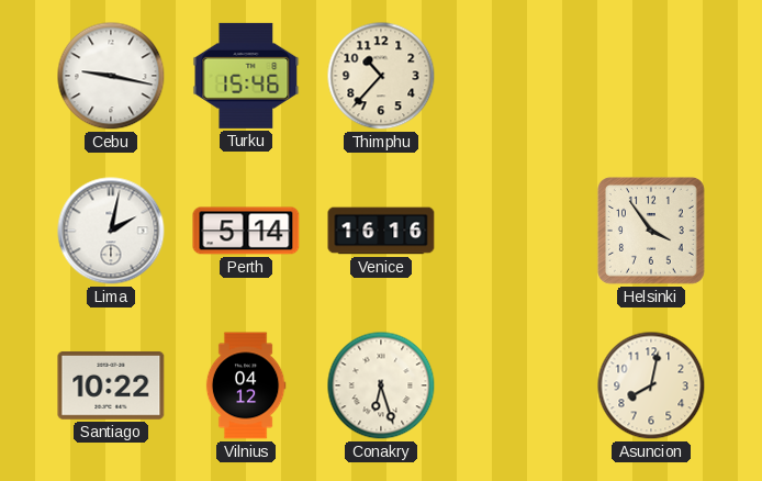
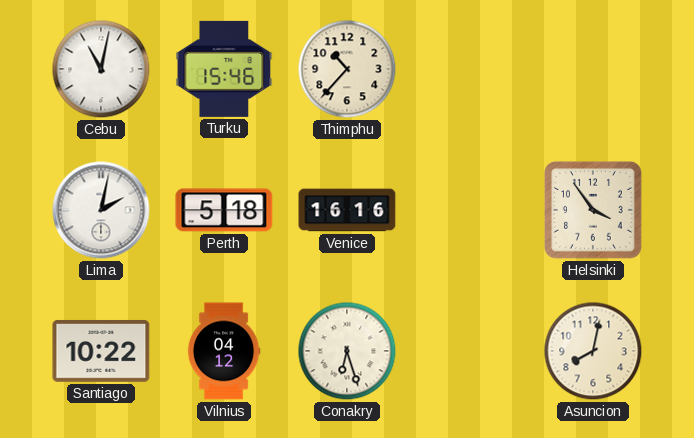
Cebu: 9:17 -> 11:02
Perth: 5:14 -> 5:18
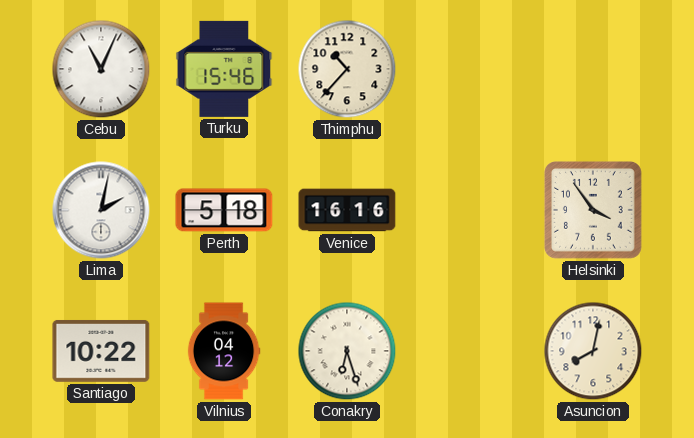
Cebu: 11:02 -> 11:04
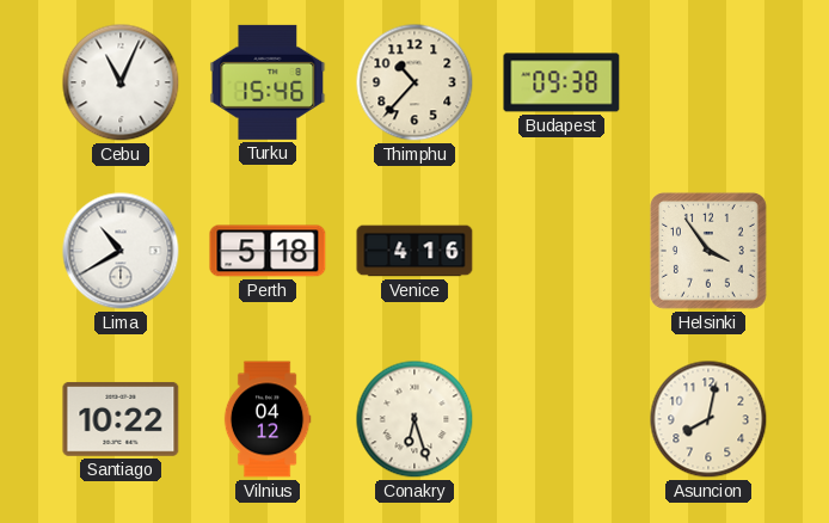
Budapest: none -> 09:38
Lima: 2:02 -> 10:40
Venice: 16:16 -> 4:16
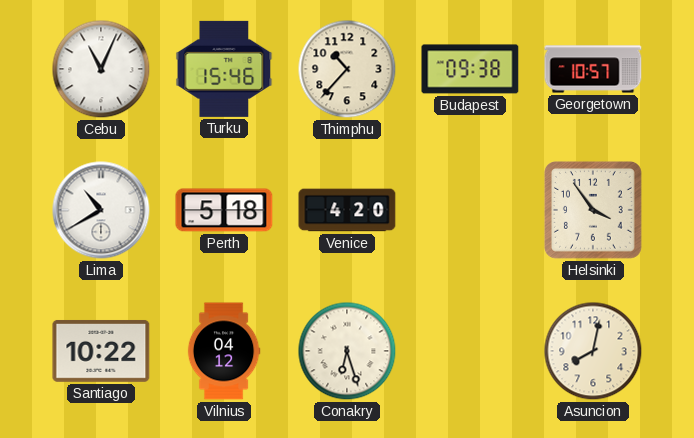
Georgetown: none -> 10:57
Venice: 4:16 -> 4:20
